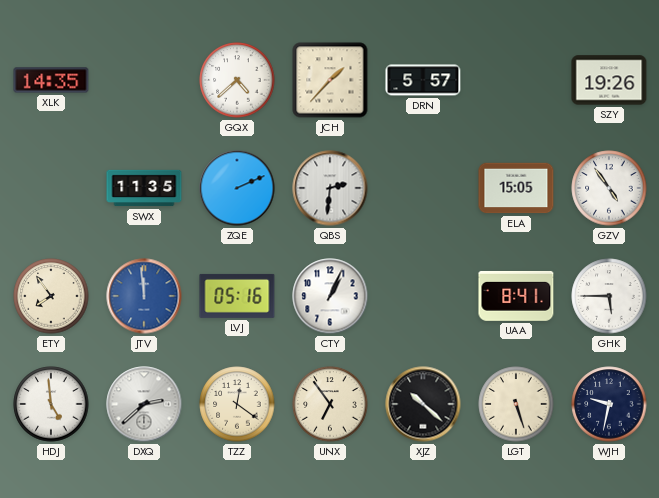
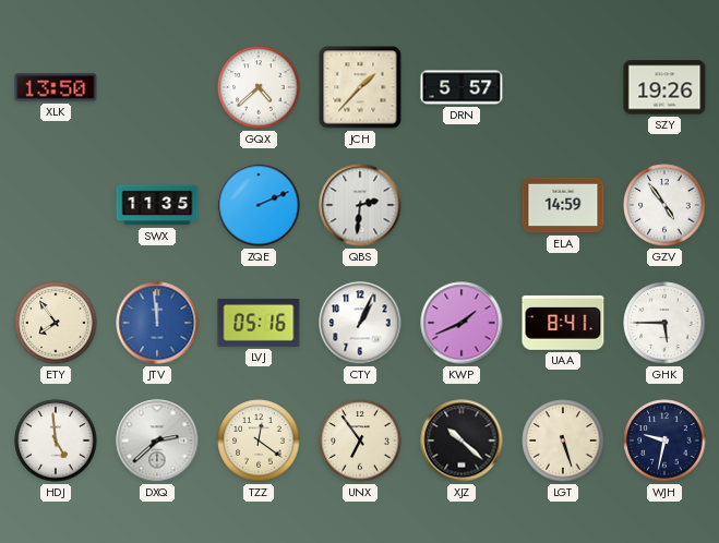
XLK: 14:35 -> 13:50
ELA: 15:05 -> 14:59
KWP: none -> 1:41
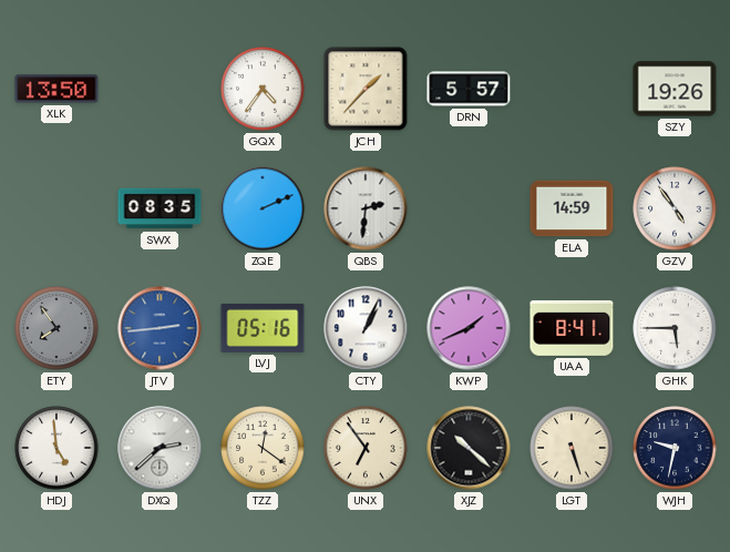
GQX: 4:38 -> 4:36
SWX: 11:35 -> 08:35
ETY dial: cream -> grey
JTV: 11:59 -> 2:44
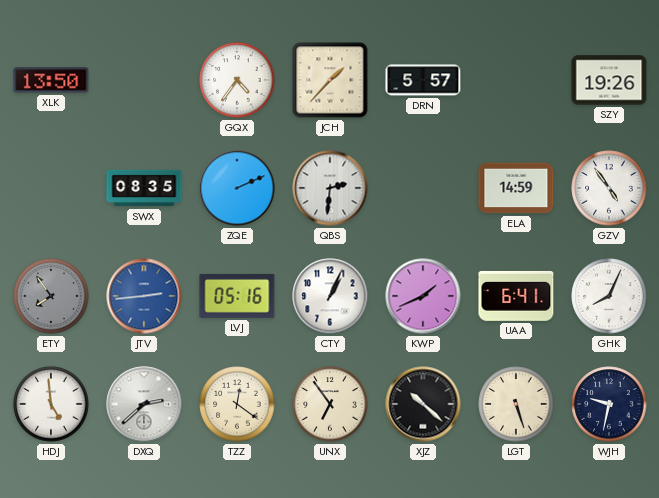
UAA: 8:41 -> 6:41
GHK: 5:45 -> 8:04
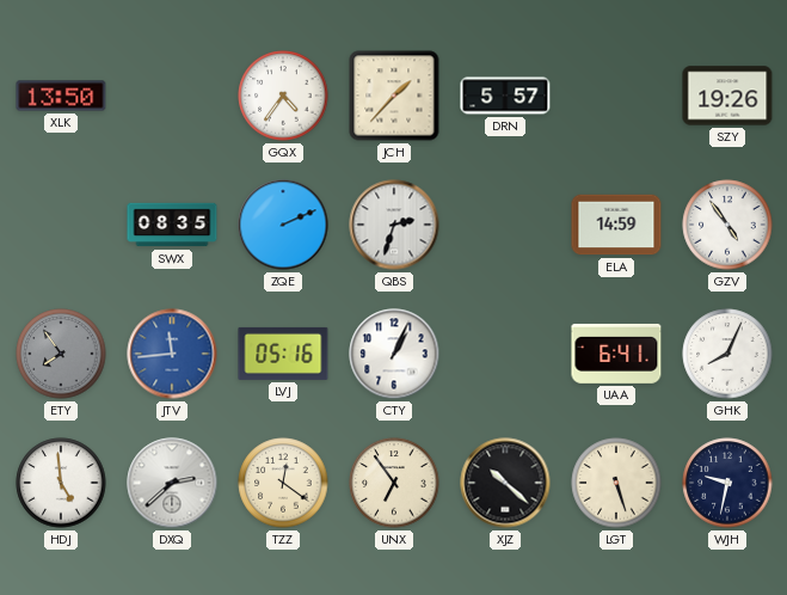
QBS: 2:31 -> 2:33
JTV: 2:44 -> 11:44
KWP: 1:41 -> none
